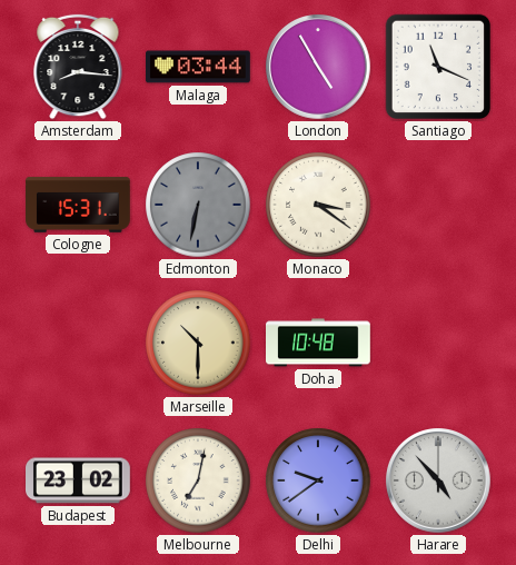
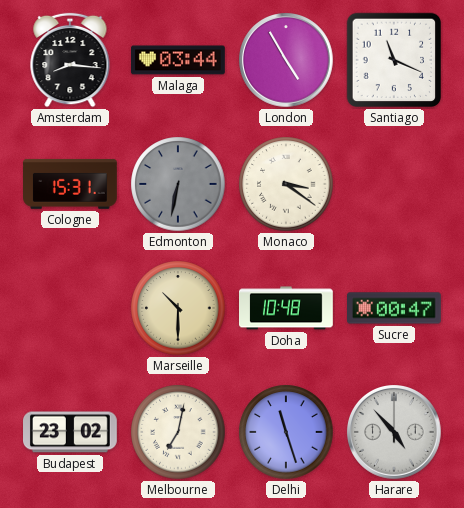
Sucre: none -> 00:47
Delhi: 9:39 -> 11:27
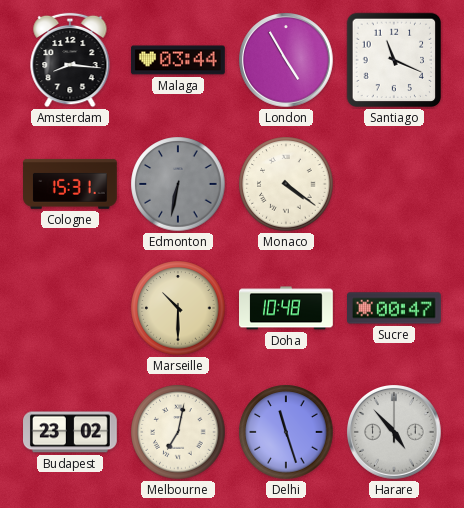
Monaco: 3:21 -> 4:21
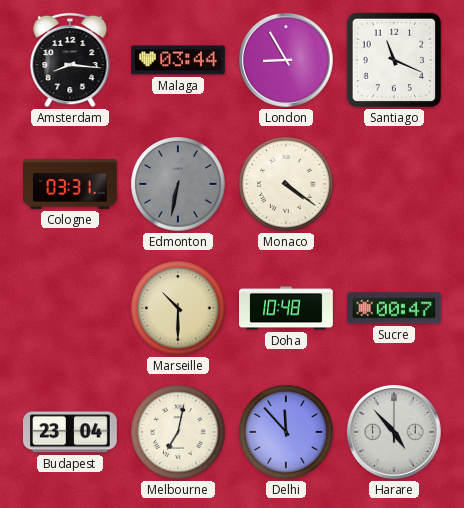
London: 4:55 -> 8:55
Cologne: 15:31 -> 03:31
Budapest: 23:02 -> 23:04
Delhi: 11:27 -> 11:53
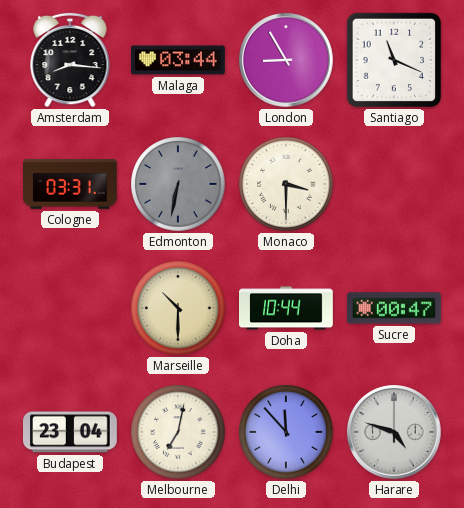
Monaco: 4:21 -> 3:30
Doha: 10:48 -> 10:44
Harare: 4:53 -> 4:48
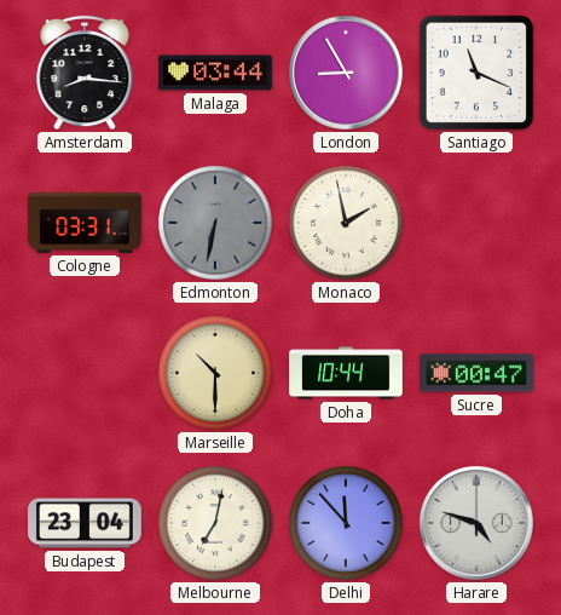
Monaco: 3:30 -> 1:58
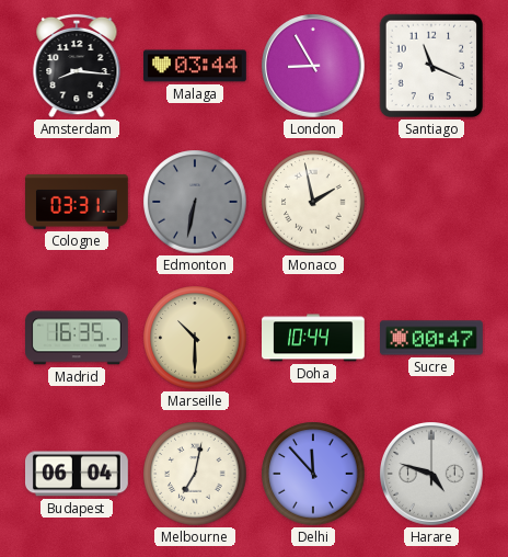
Madrid: none -> 16:35
Budapest: 23:04 -> 06:04
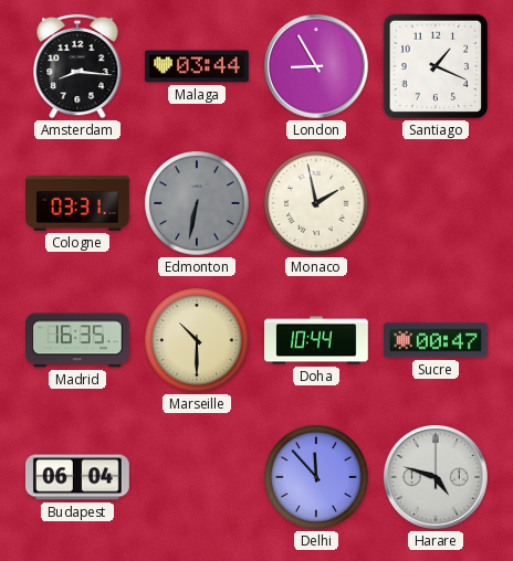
Santiago: 11:19 -> 1:19
Melbourne: 7:02 -> none
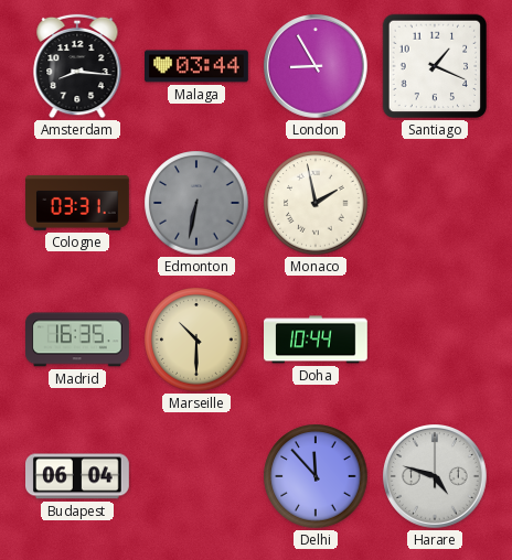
Sucre: 00:47 -> none
